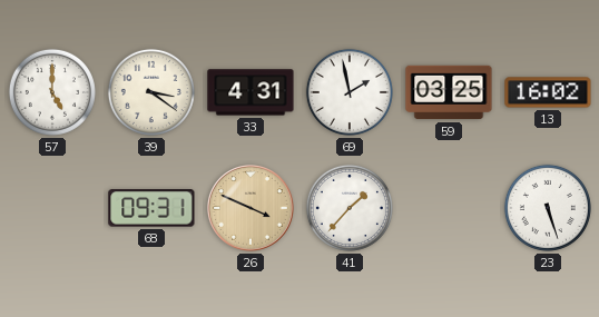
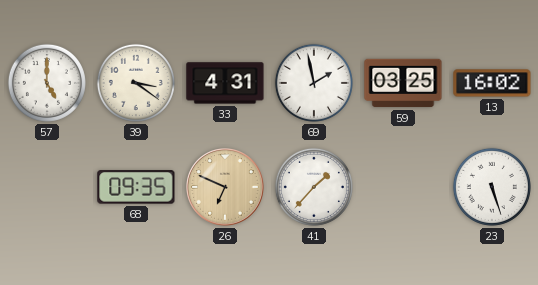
68: 09:31 -> 09:35
26: 3:49 -> 6:49
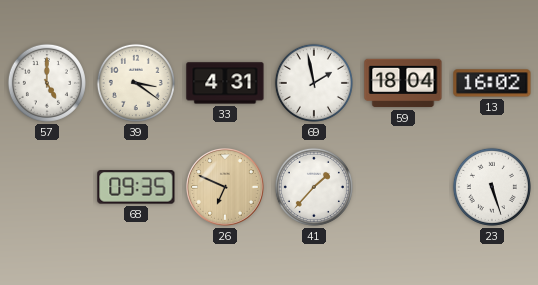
59: 03:25 -> 18:04
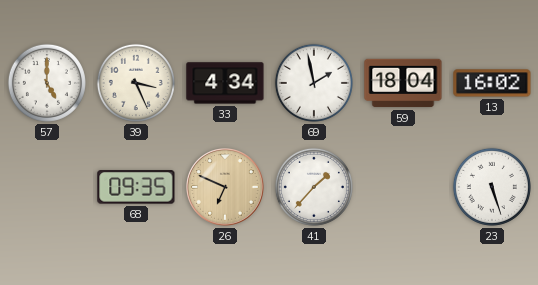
39: 3:21 -> 3:26
33: 4:31 -> 4:34
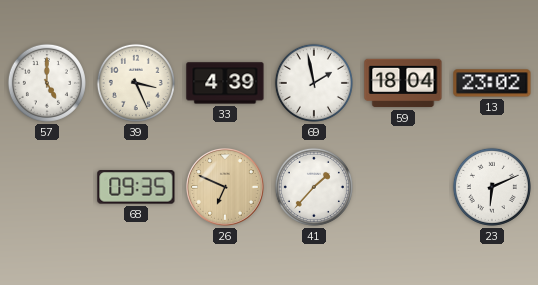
33: 4:34 -> 4:39
13: 16:02 -> 23:02
23: 5:27 -> 6:11
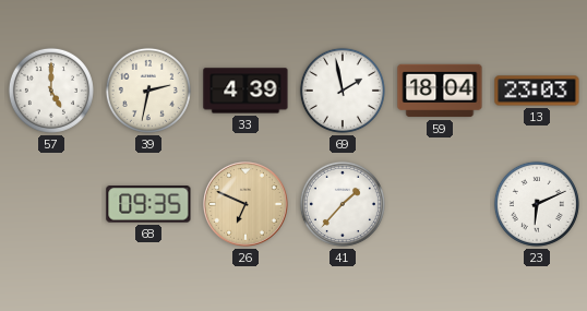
39: 3:26 -> 2:32
13: 23:02 -> 23:03
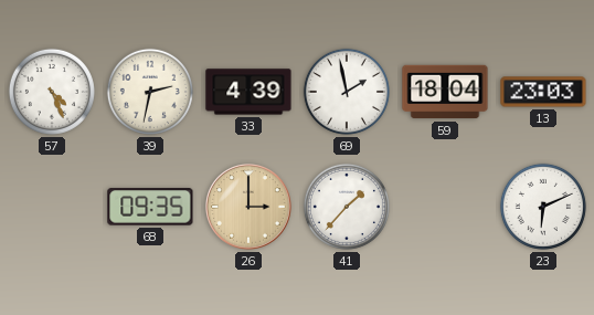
57: 5:00 -> 4:26
26: 6:49 -> 3:00
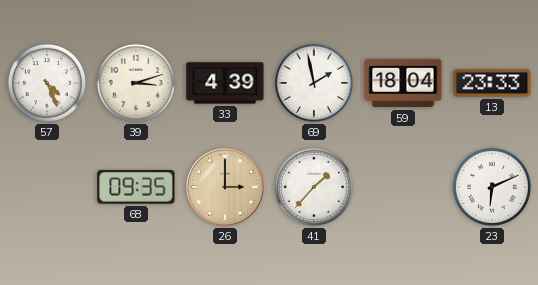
39: 2:32 -> 3:12
13: 23:03 -> 23:33
